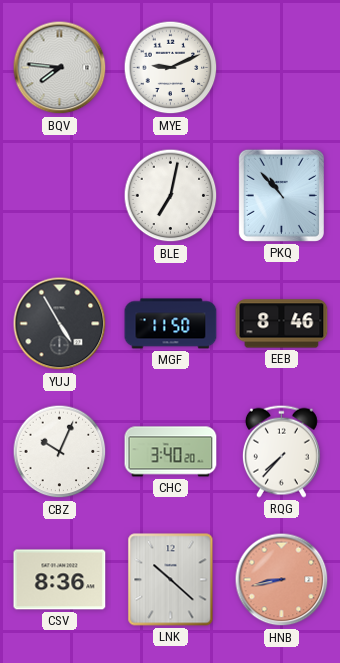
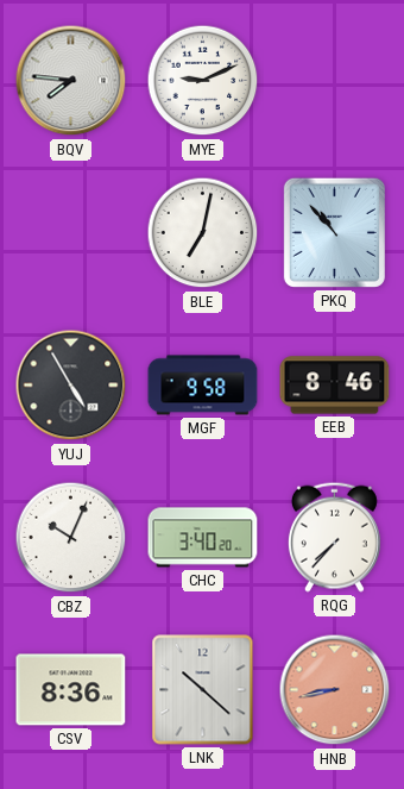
MGF: 11:50 -> 9:58
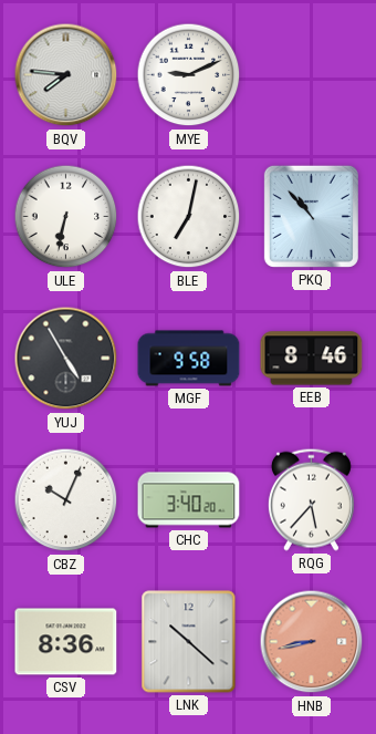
ULE: none -> 6:32
RQG: 7:37 -> 5:37
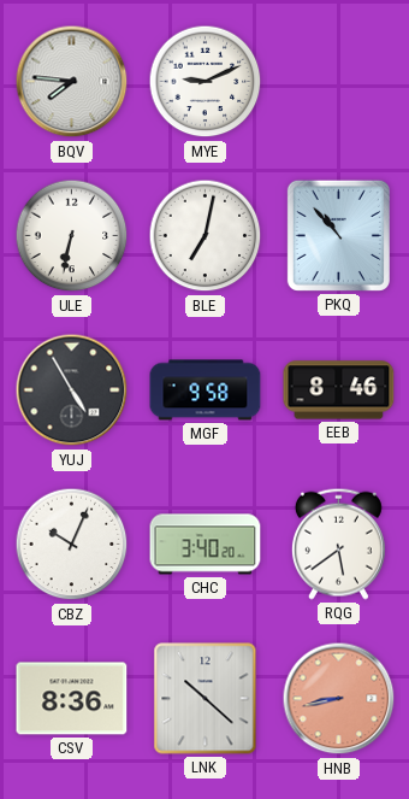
RQG: 5:37 -> 5:39
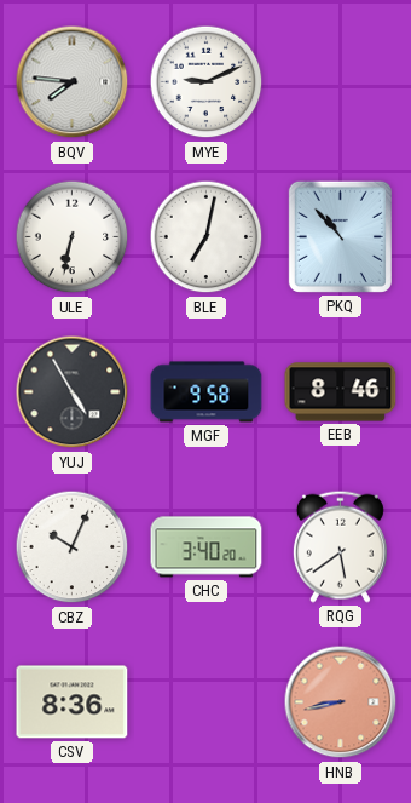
LNK: 10:22 -> none
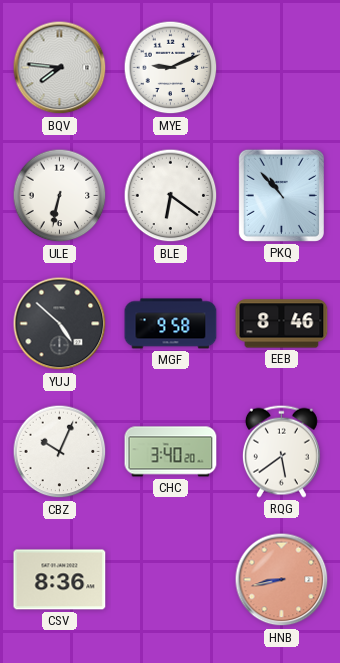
BLE: 7:02 -> 6:21
YUJ: 4:55 -> 4:52
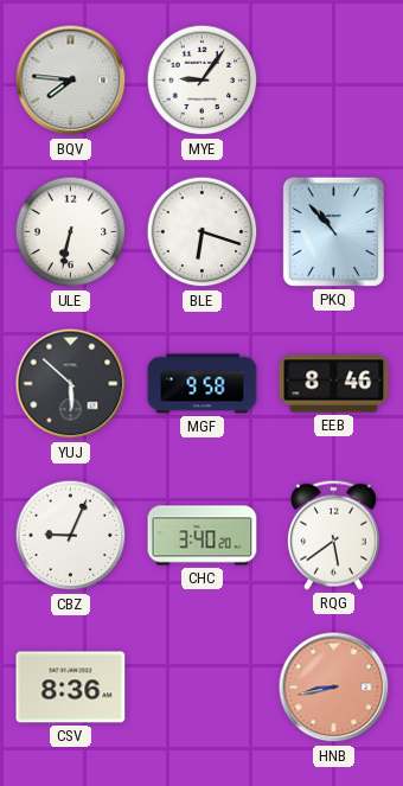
MYE: 9:11 -> 9:06
BLE: 6:21 -> 6:18
YUJ: 4:52 -> 5:52
CBZ: 10:04 -> 9:04
